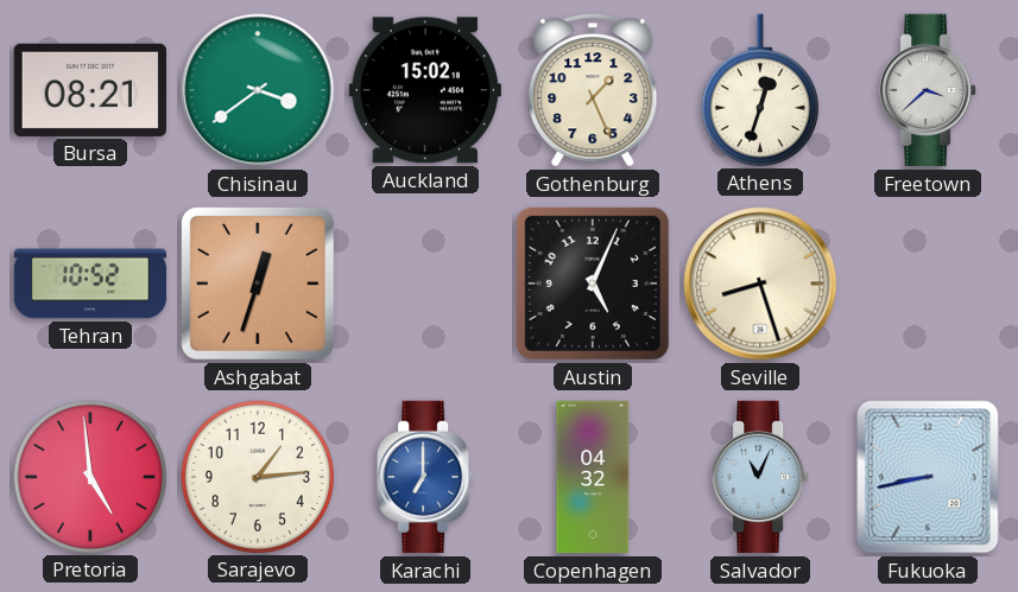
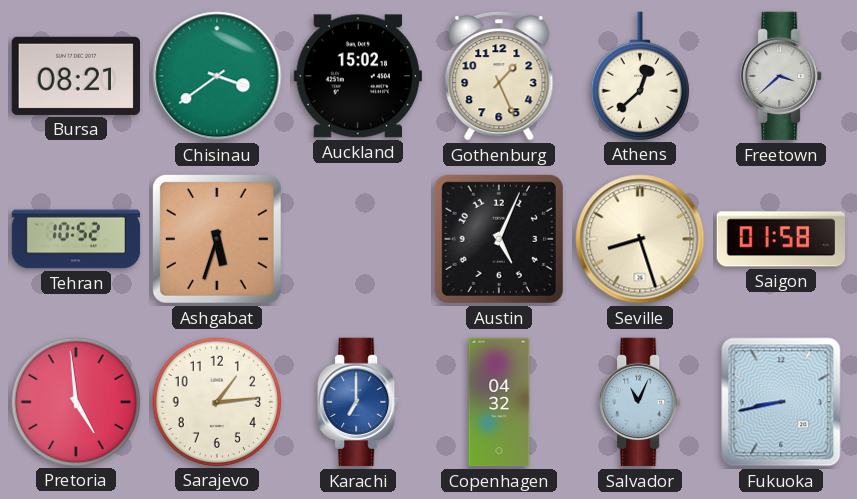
Athens: 12:33 -> 12:38
Ashgabat: 12:33 -> 5:33
Saigon: none -> 01:58
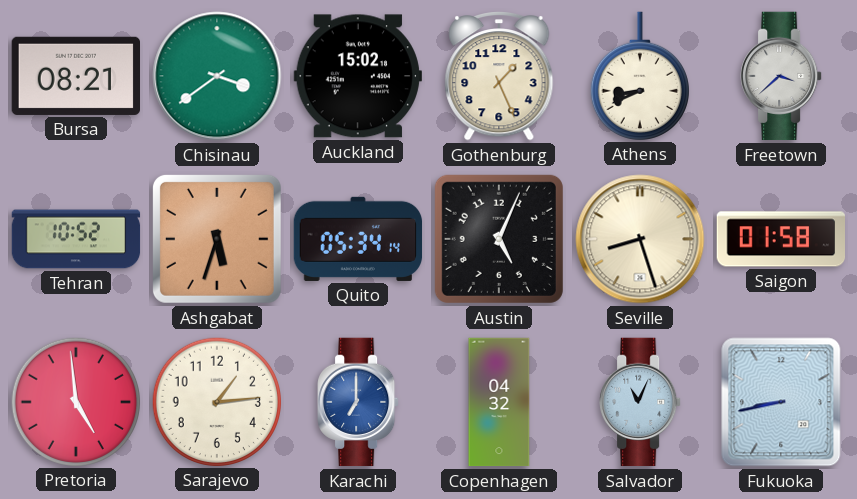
Athens: 12:38 -> 8:41
Quito: none -> 05:34
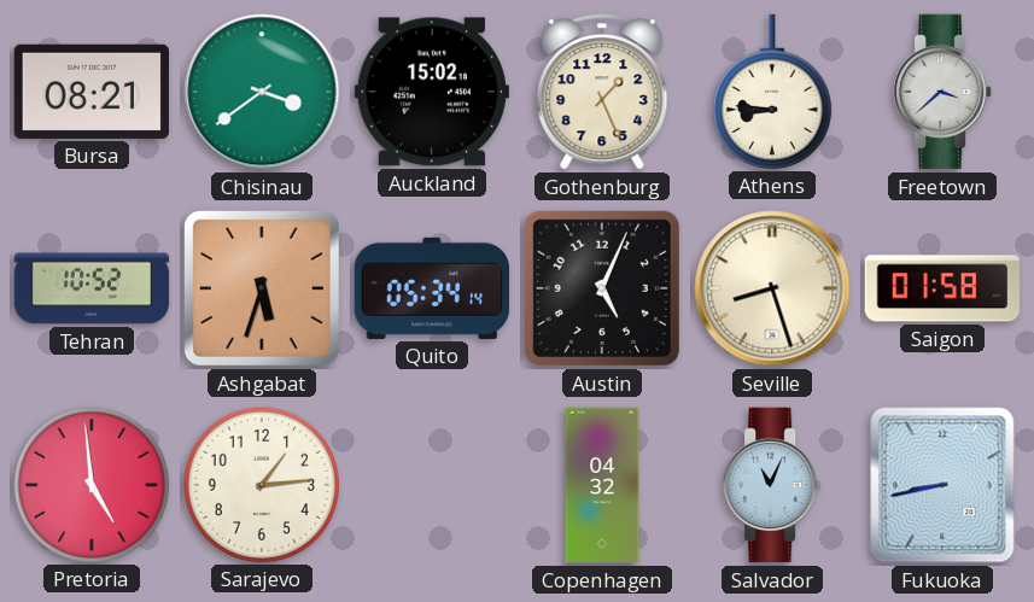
Athens: 8:41 -> 8:46
Karachi: 7:00 -> none
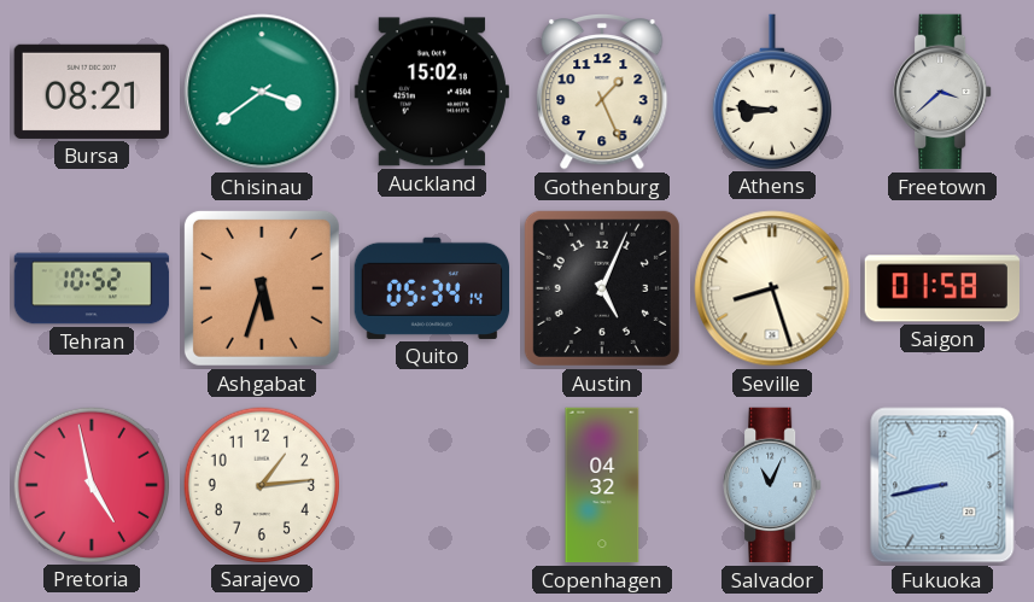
Pretoria: 4:59 -> 4:58
